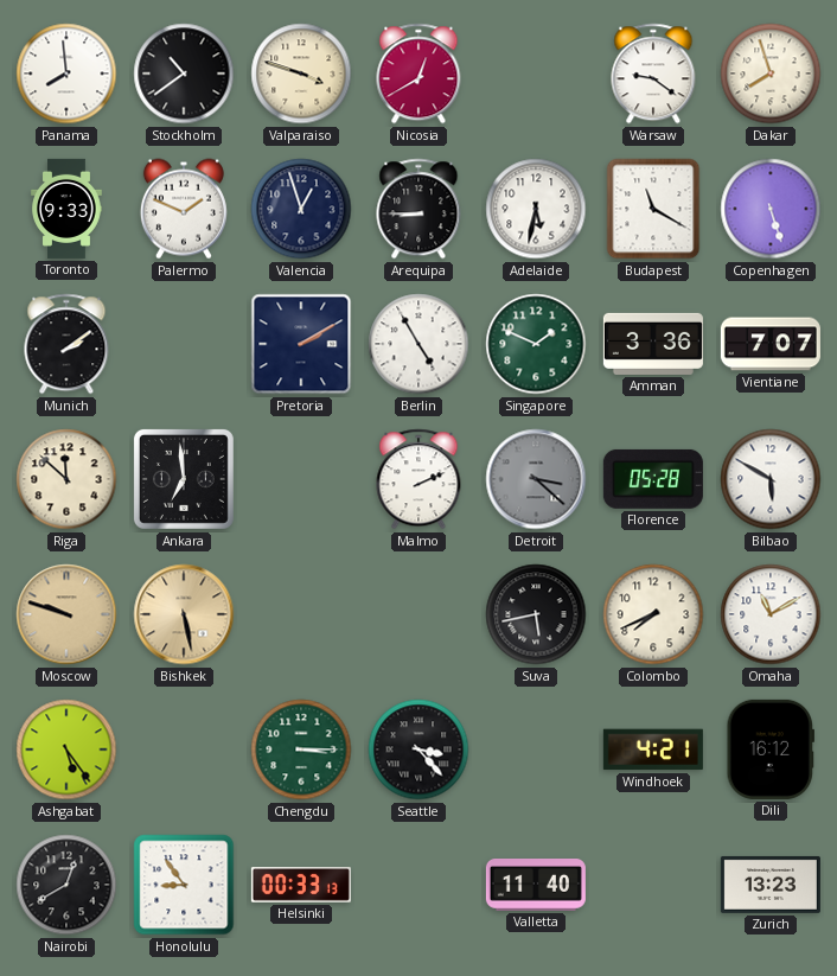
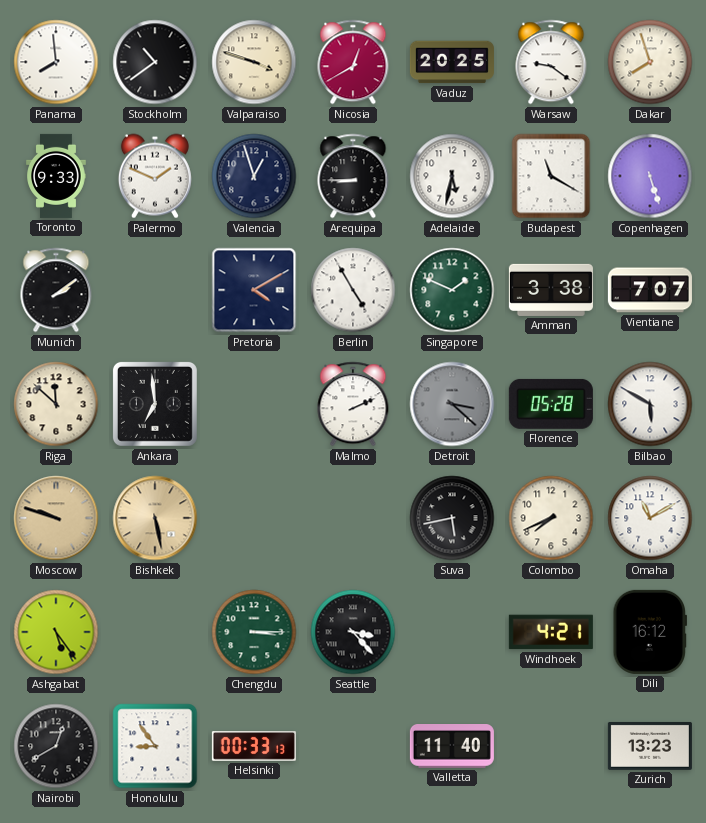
Vaduz: none -> 20:25
Pretoria: 2:10 -> 4:10
Amman: 3:36 -> 3:38
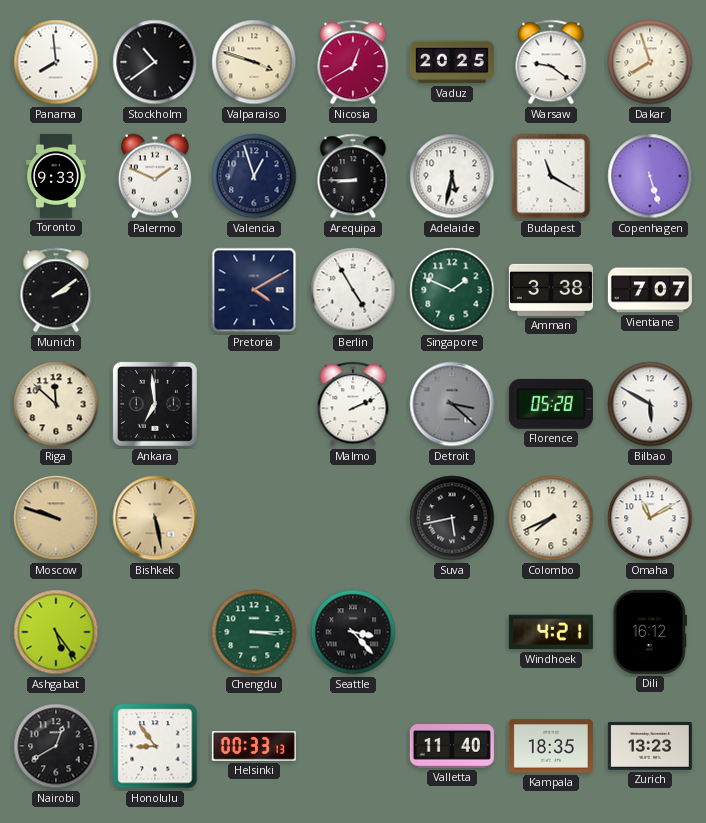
Kampala: none -> 18:35
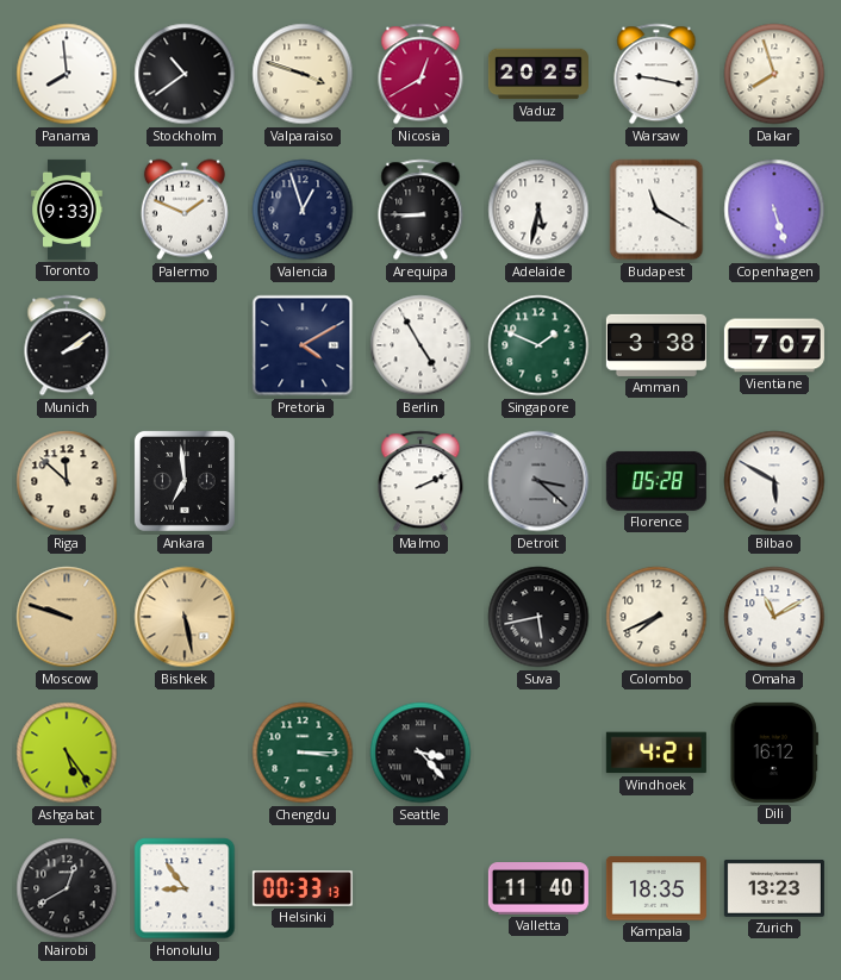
Warsaw: 9:21 -> 9:17
